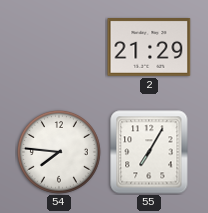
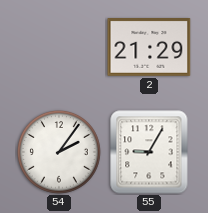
54: 7:46 -> 2:06
55: 7:05 -> 9:05
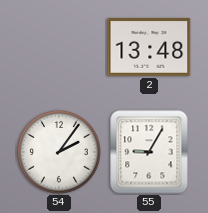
2: 21:29 -> 13:48
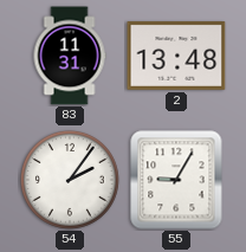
83: none -> 11:31
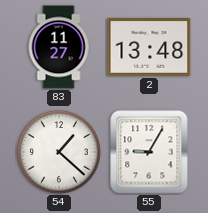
83: 11:31 -> 11:27
54: 2:06 -> 1:22
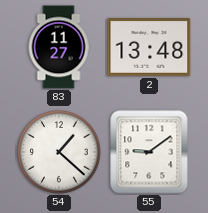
55: 9:05 -> 9:09
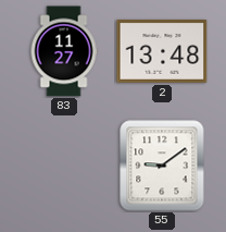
54: 1:22 -> none
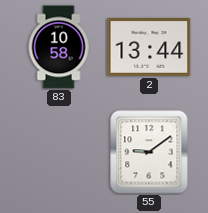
83: 11:27 -> 10:58
2: 13:48 -> 13:44
